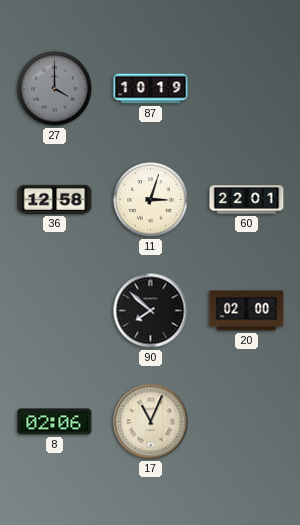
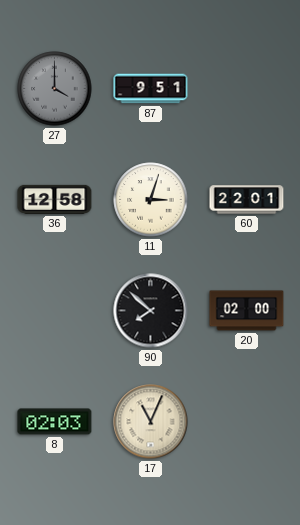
87: 10:19 -> 9:51
8: 02:06 -> 02:03
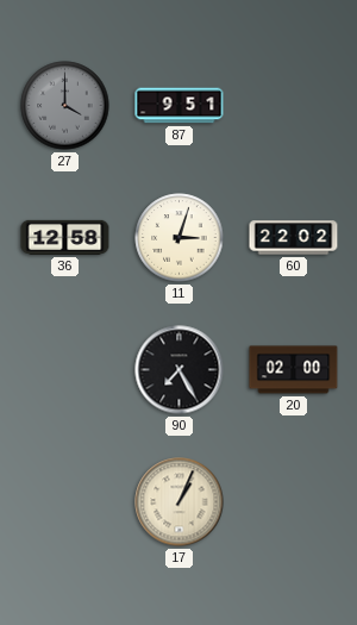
60: 22:01 -> 22:02
90: 7:52 -> 7:25
8: 02:03 -> none
17: 11:04 -> 1:04
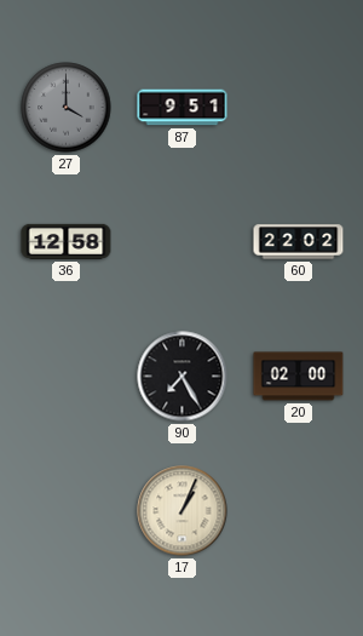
11: 3:03 -> none
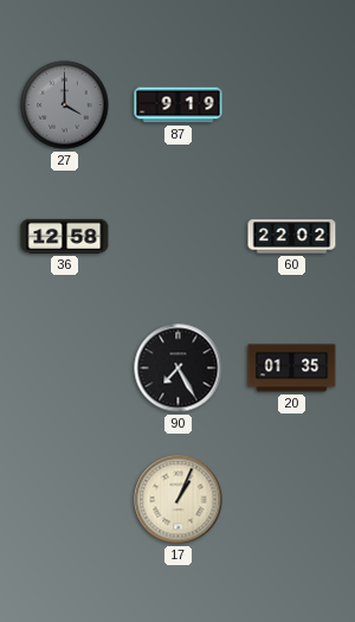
87: 9:51 -> 9:19
20: 02:00 -> 01:35
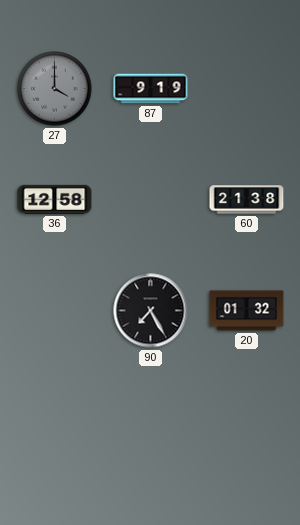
60: 22:02 -> 21:38
20: 01:35 -> 01:32
17: 1:04 -> none
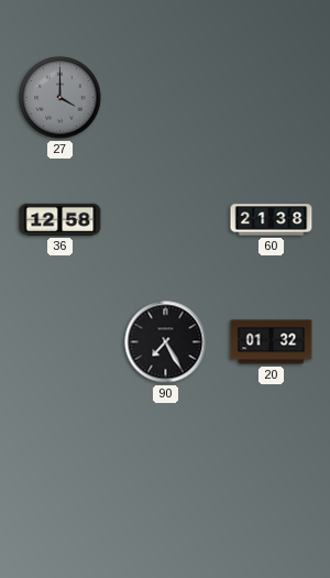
87: 9:19 -> none
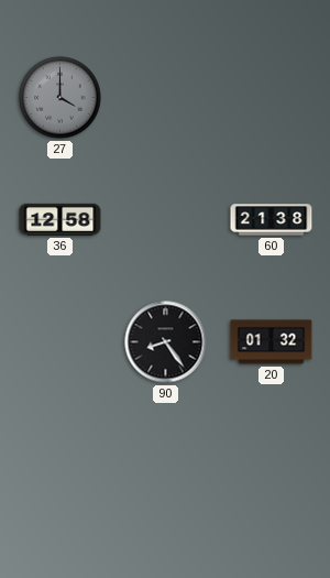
90: 7:25 -> 8:24
